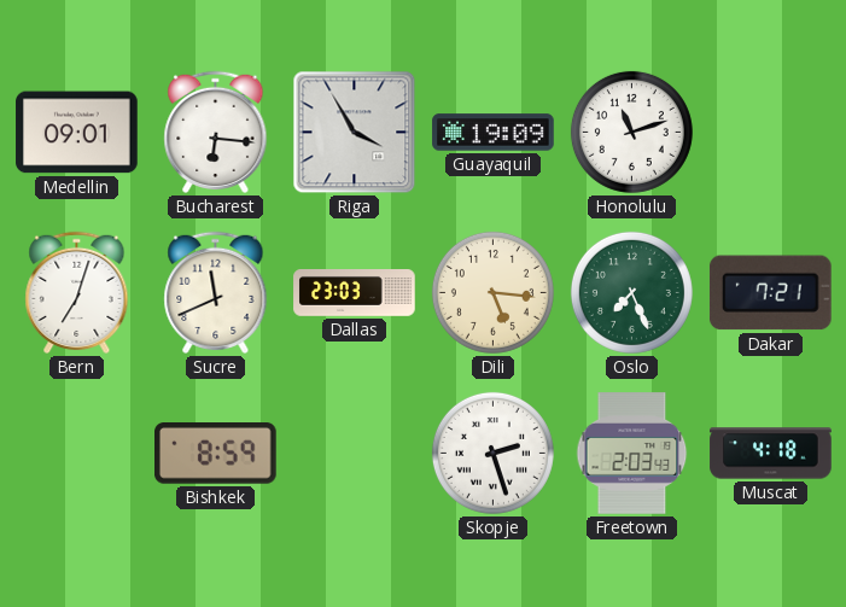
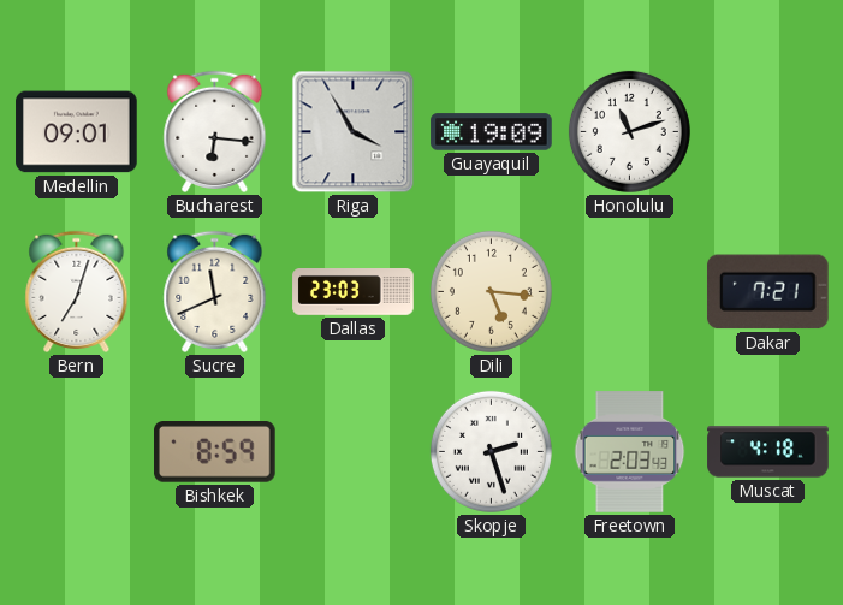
Oslo: 7:26 -> none
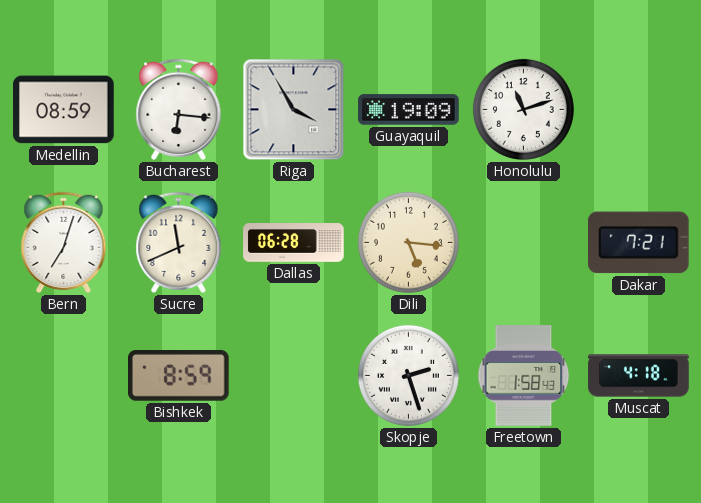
Medellin: 09:01 -> 08:59
Dallas: 23:03 -> 06:28
Freetown: 2:03 -> 1:58
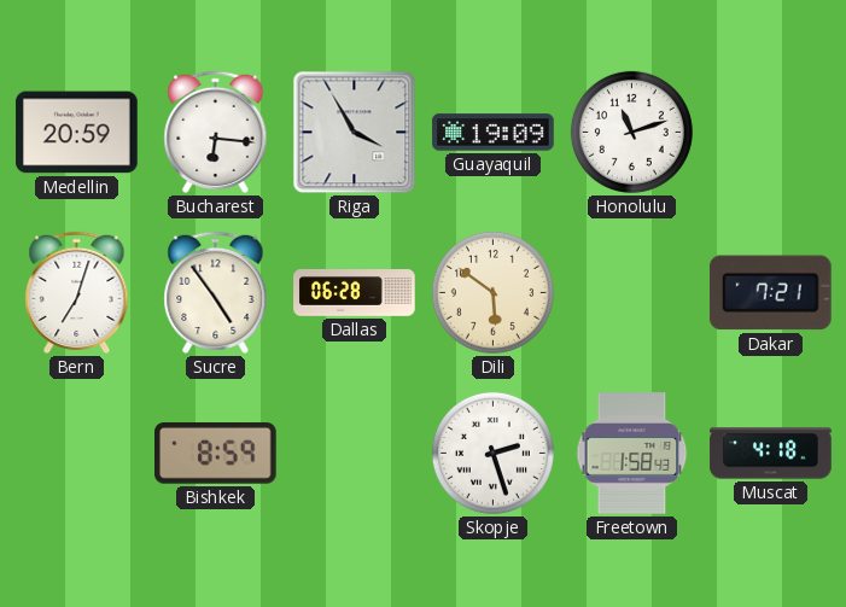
Medellin: 08:59 -> 20:59
Sucre: 11:41 -> 4:54
Dili: 5:16 -> 5:51
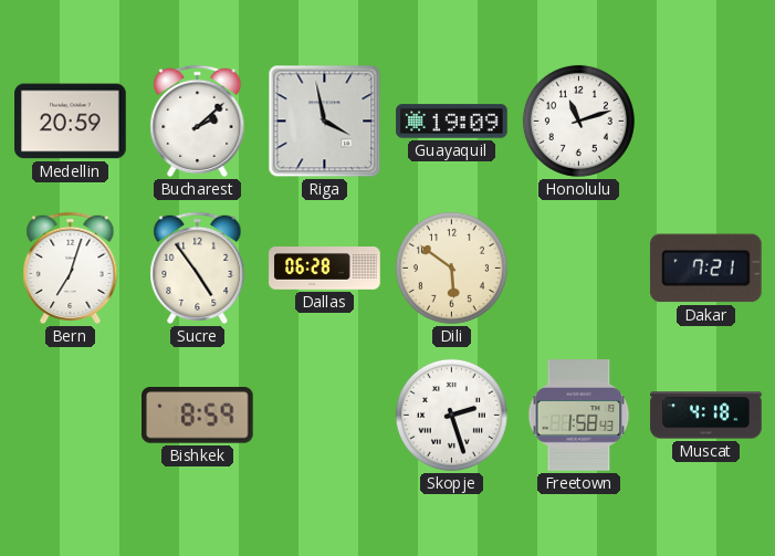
Bucharest: 6:16 -> 2:08
Riga: 3:55 -> 3:58
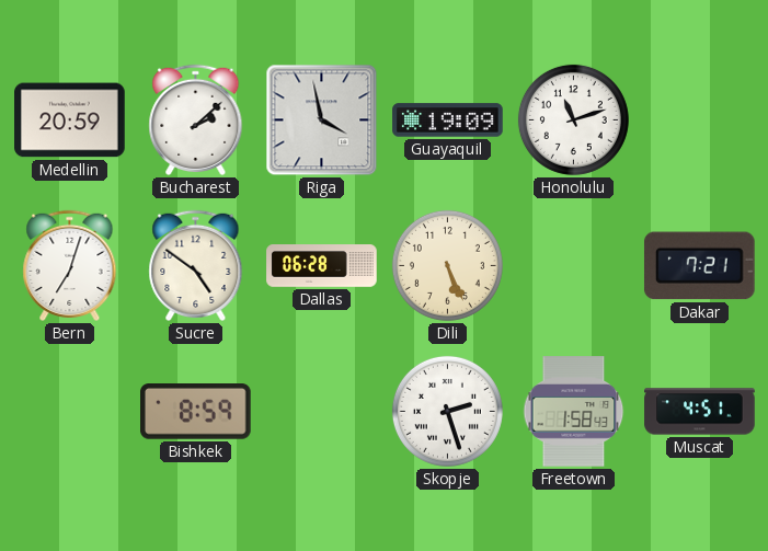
Sucre: 4:54 -> 4:51
Dili: 5:51 -> 5:26
Muscat: 4:18 -> 4:51
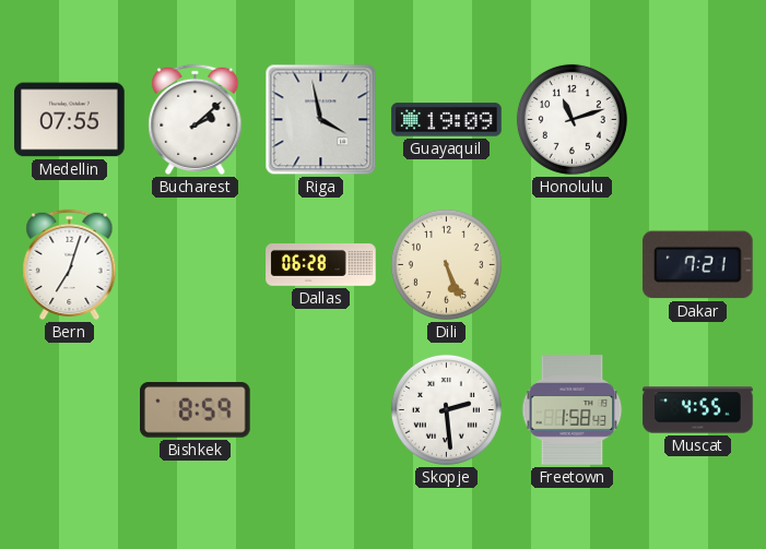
Medellin: 20:59 -> 07:55
Sucre: 4:51 -> none
Skopje: 2:27 -> 2:29
Muscat: 4:51 -> 4:55
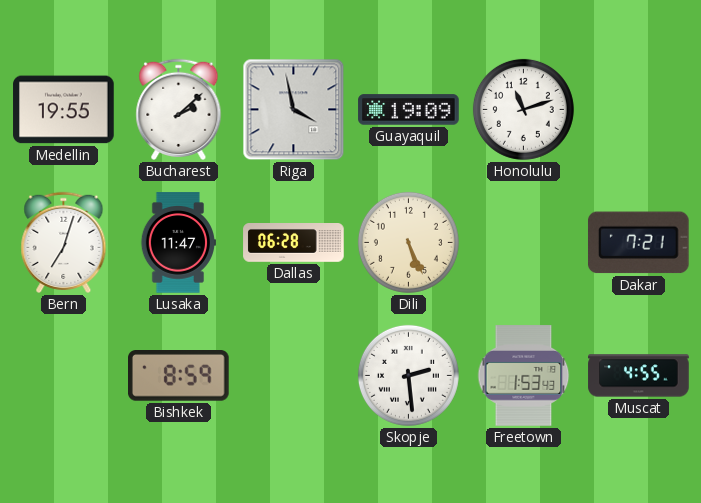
Medellin: 07:55 -> 19:55
Lusaka: none -> 11:47
Freetown: 1:58 -> 1:53
